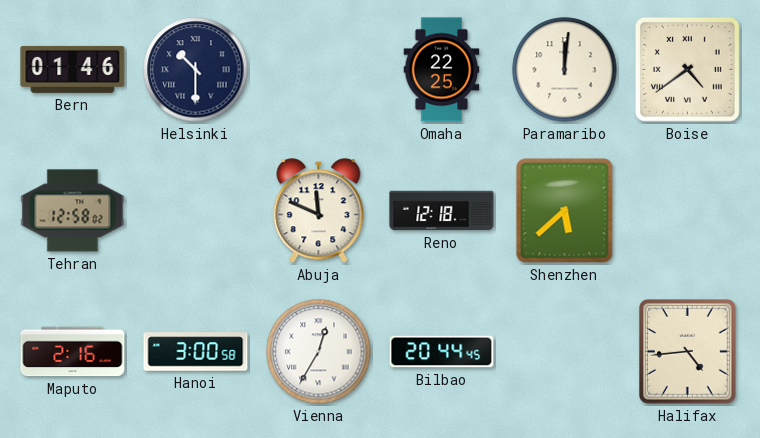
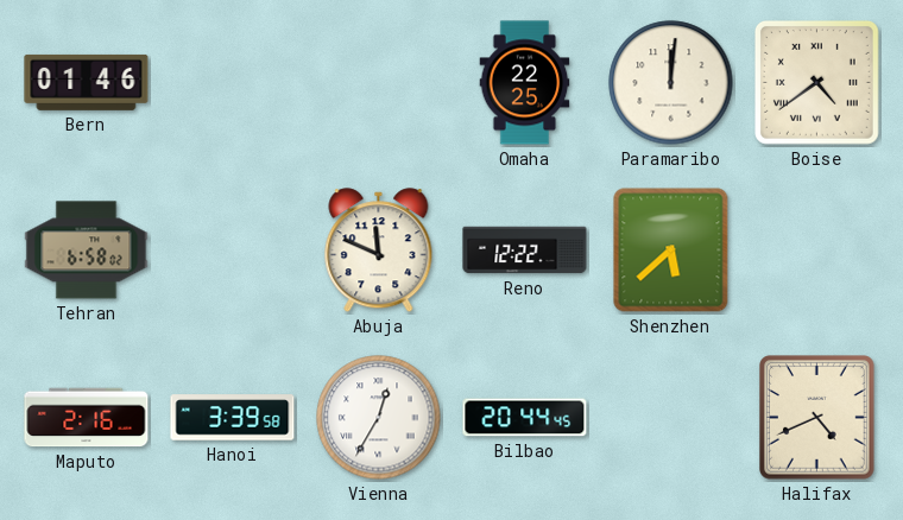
Helsinki: 10:30 -> none
Tehran: 12:58 -> 6:58
Reno: 12:18 -> 12:22
Hanoi: 3:00 -> 3:39
Halifax: 4:44 -> 4:41
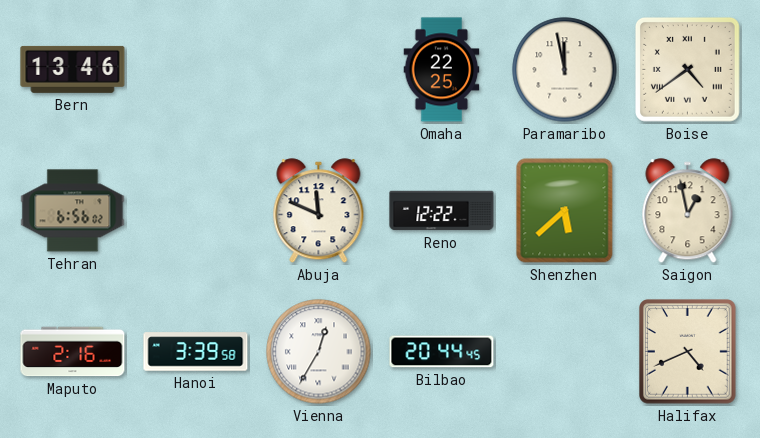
Bern: 01:46 -> 13:46
Paramaribo: 12:01 -> 11:58
Tehran: 6:58 -> 6:56
Saigon: none -> 12:58
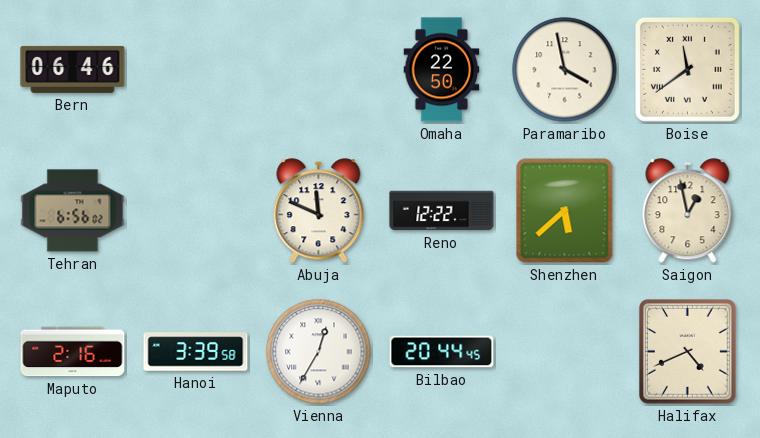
Bern: 13:46 -> 06:46
Omaha: 22:25 -> 22:50
Paramaribo: 11:58 -> 3:58
Boise: 4:39 -> 11:39
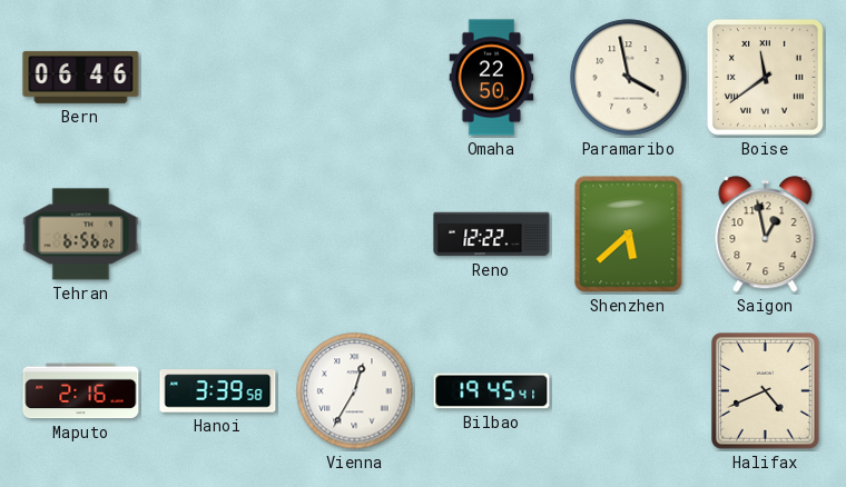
Abuja: 11:49 -> none
Bilbao: 20:44 -> 19:45
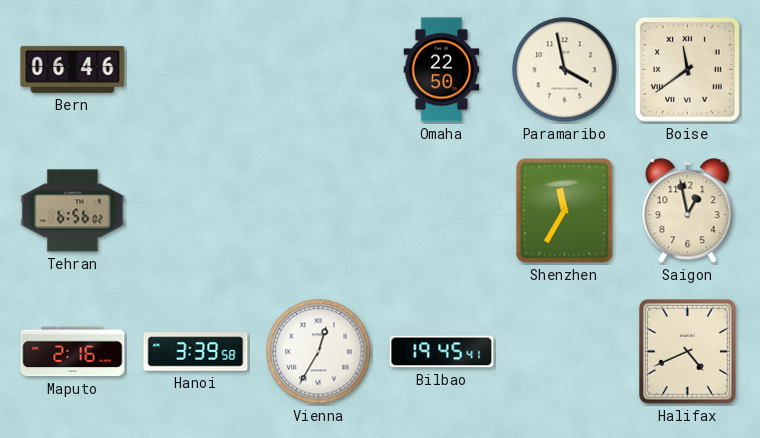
Reno: 12:22 -> none
Shenzhen: 5:38 -> 11:35
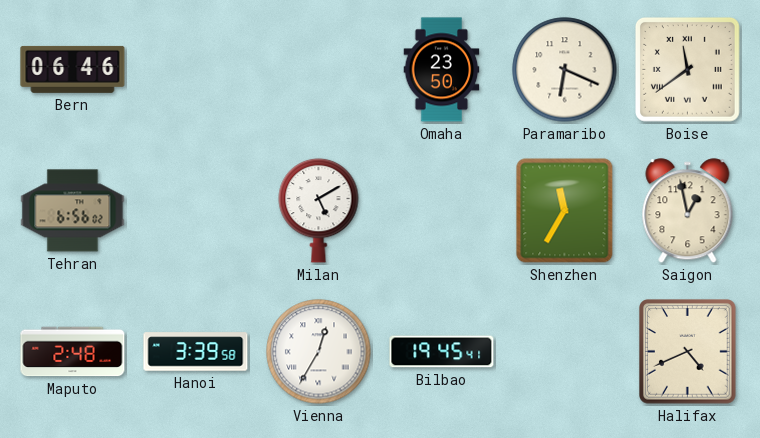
Omaha: 22:50 -> 23:50
Paramaribo: 3:58 -> 6:19
Milan: none -> 5:10
Maputo: 2:16 -> 2:48
